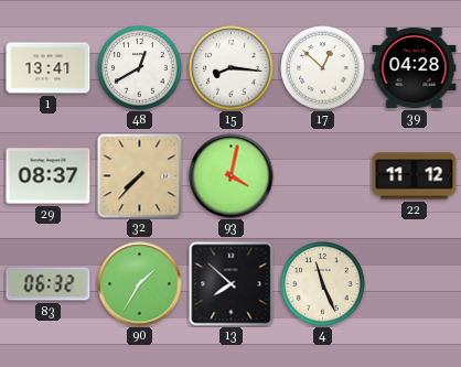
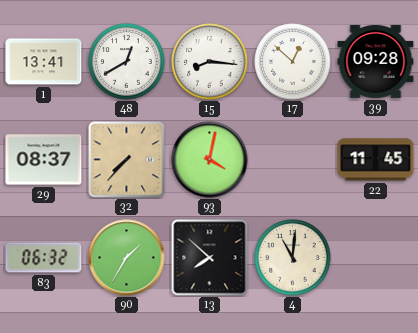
39: 04:28 -> 09:28
22: 11:12 -> 11:45
4: 11:26 -> 11:01
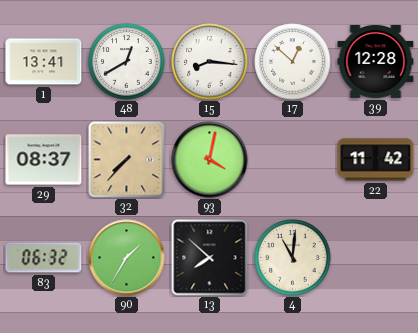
39: 09:28 -> 12:28
22: 11:45 -> 11:42
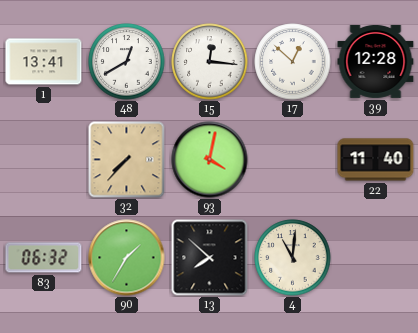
15: 8:16 -> 12:16
29: 08:37 -> none
22: 11:42 -> 11:40
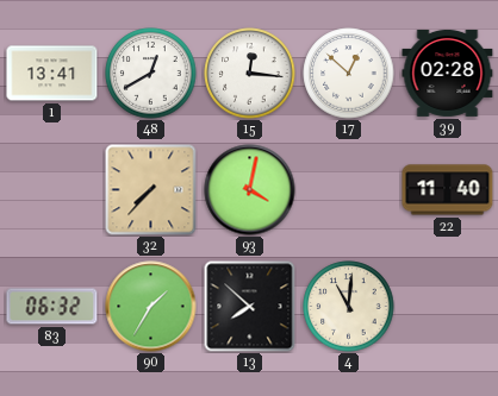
39: 12:28 -> 02:28
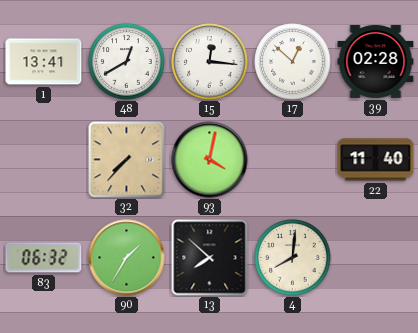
4: 11:01 -> 8:01
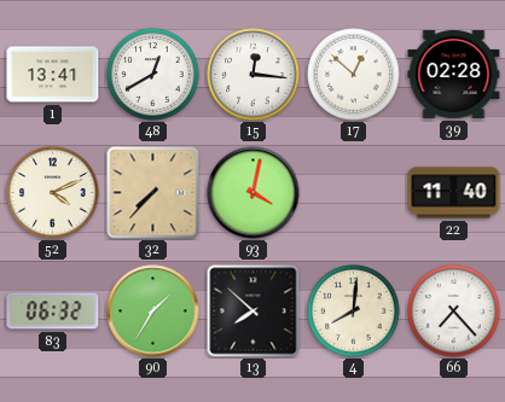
52: none -> 4:11
66: none -> 7:23
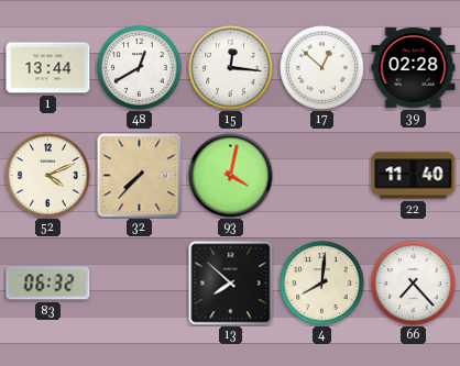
1: 13:41 -> 13:44
90: 1:35 -> none
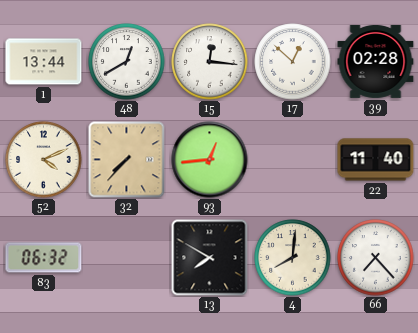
93: 4:02 -> 12:44
13: 7:52 -> 7:50
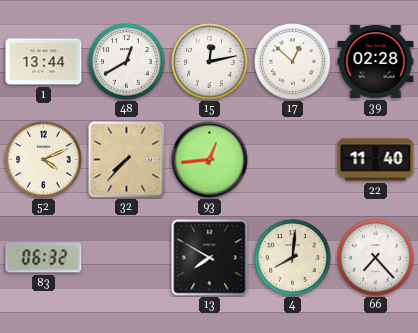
15: 12:16 -> 12:13
